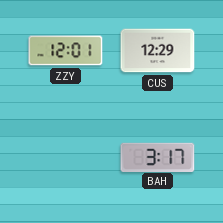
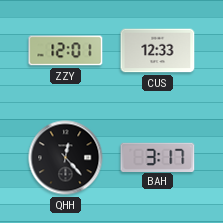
CUS: 12:29 -> 12:33
QHH: none -> 12:23
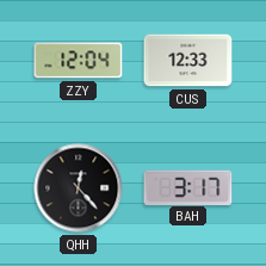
ZZY: 12:01 -> 12:04
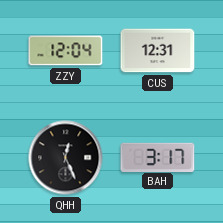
CUS: 12:33 -> 12:31
QHH: 12:23 -> 12:26
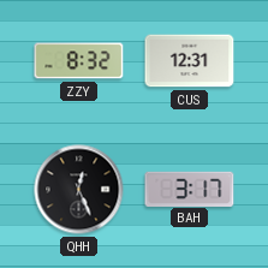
ZZY: 12:04 -> 8:32
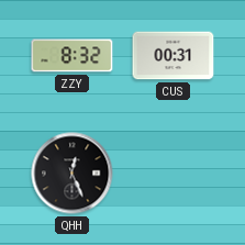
CUS: 12:31 -> 00:31
BAH: 3:17 -> none
